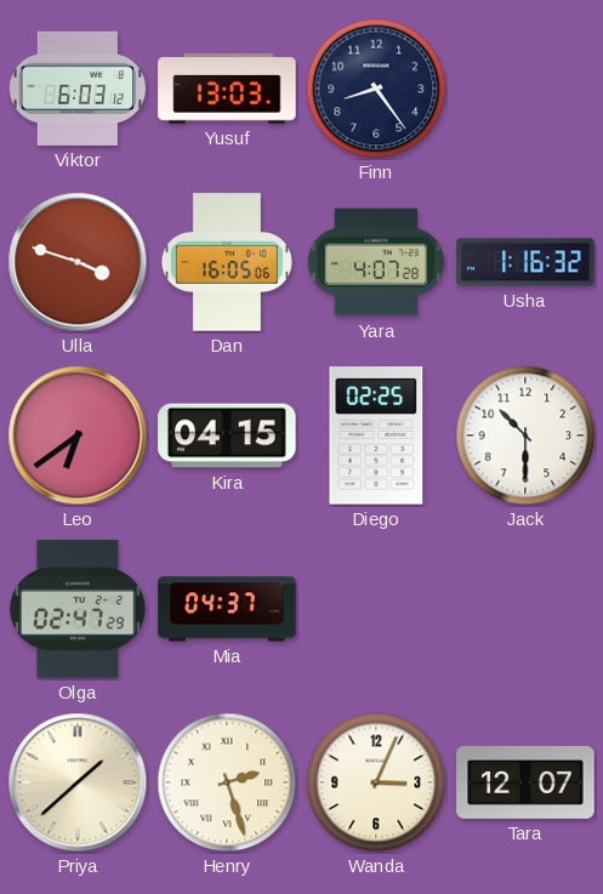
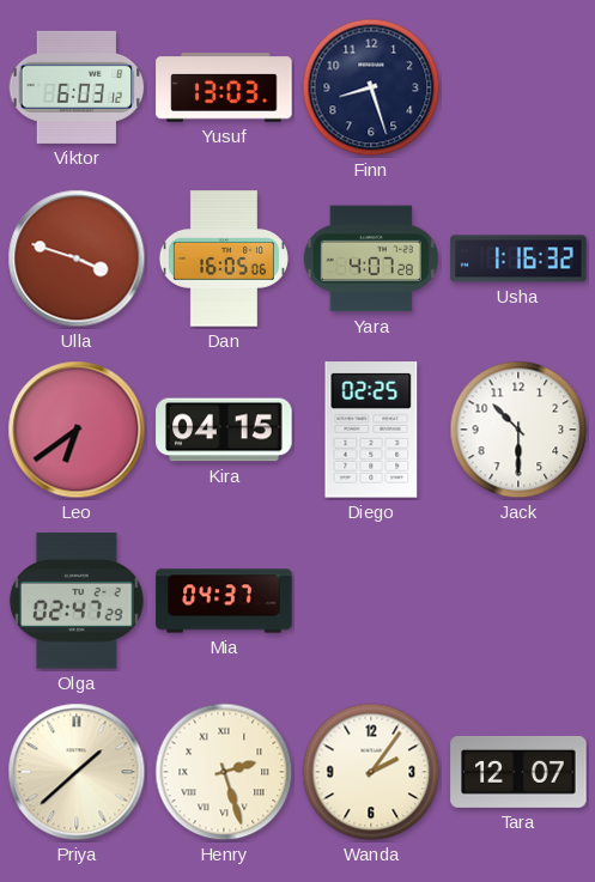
Finn: 8:24 -> 8:27
Wanda: 3:04 -> 2:06
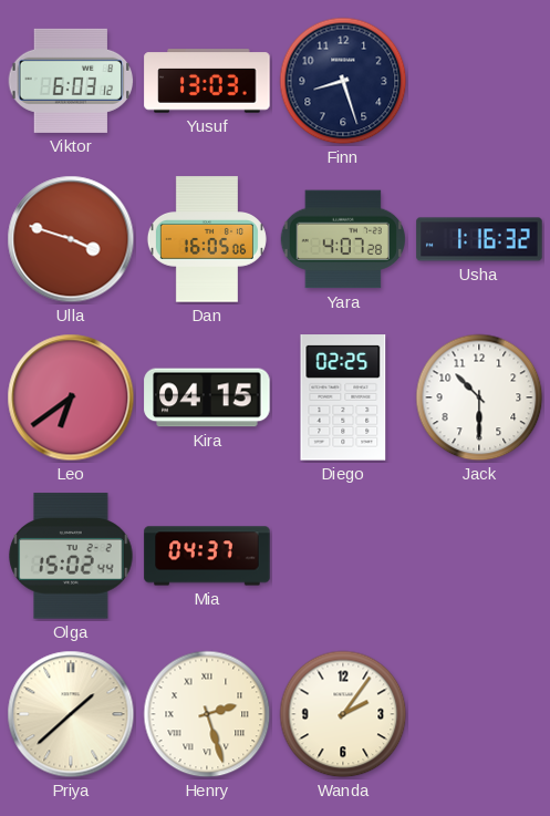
Olga: 02:47 -> 15:02
Tara: 12:07 -> none
